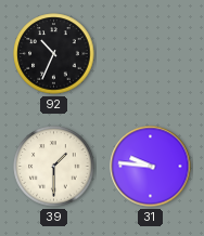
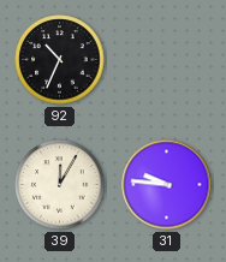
39: 1:30 -> 12:05
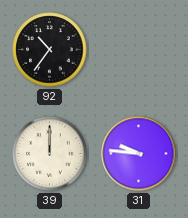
92: 10:34 -> 10:36
39: 12:05 -> 12:00
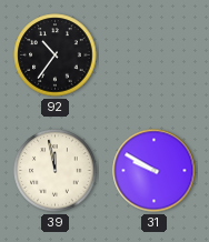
39: 12:00 -> 11:58
31: 9:46 -> 9:50
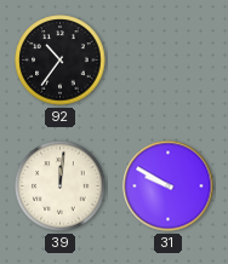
39: 11:58 -> 12:01
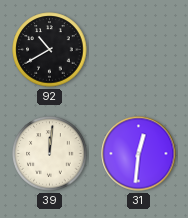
92: 10:36 -> 10:40
31: 9:50 -> 12:31
